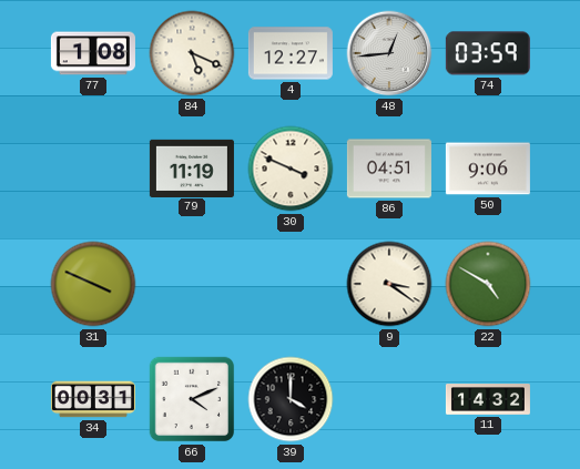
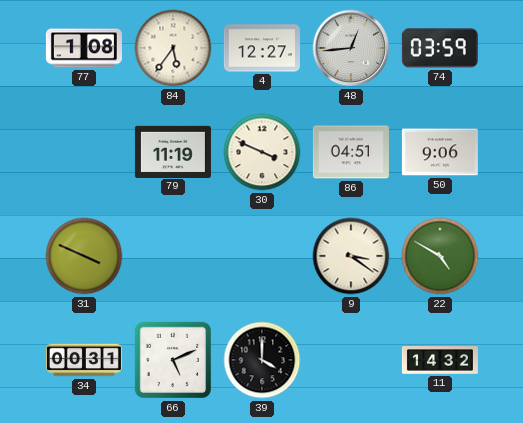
84: 5:19 -> 5:36
66: 4:11 -> 5:11
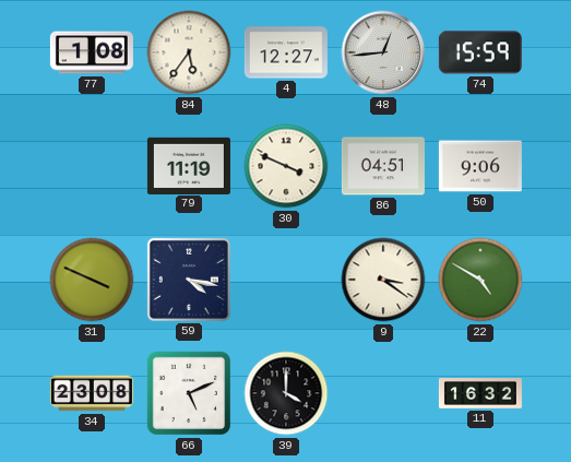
74: 03:59 -> 15:59
59: none -> 4:17
34: 00:31 -> 23:08
11: 14:32 -> 16:32
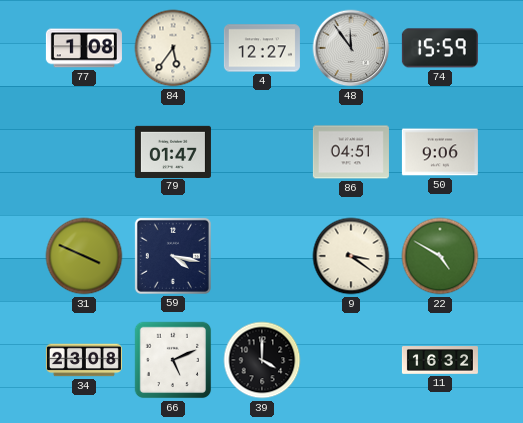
48: 12:44 -> 11:54
79: 11:19 -> 01:47
30: 3:49 -> none
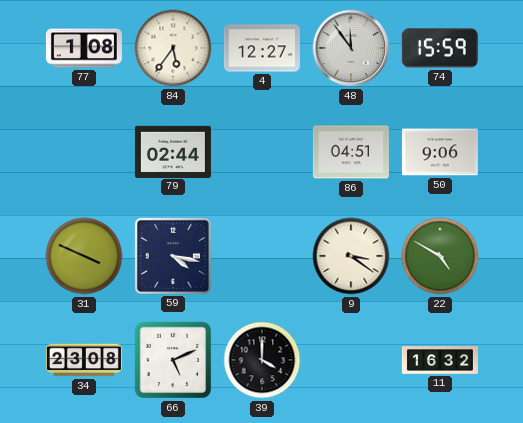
79: 01:47 -> 02:44
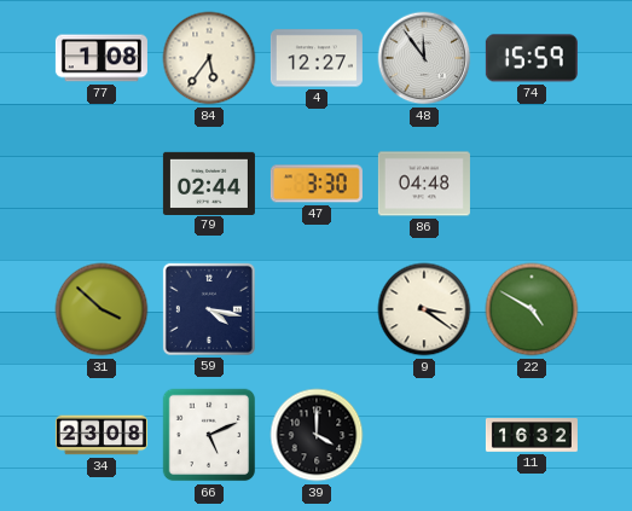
47: none -> 3:30
86: 04:51 -> 04:48
50: 9:06 -> none
31: 3:49 -> 3:52
